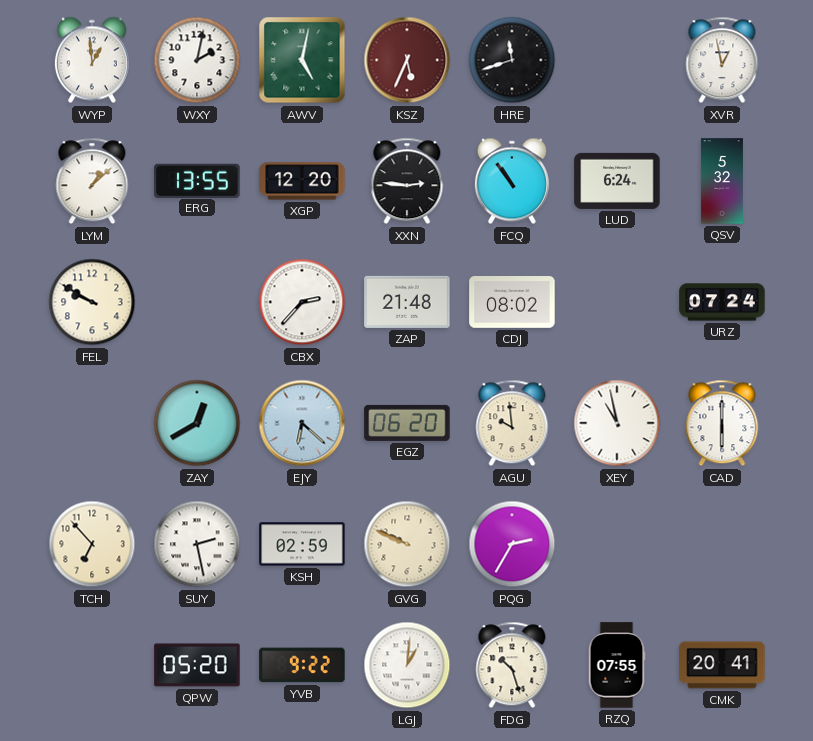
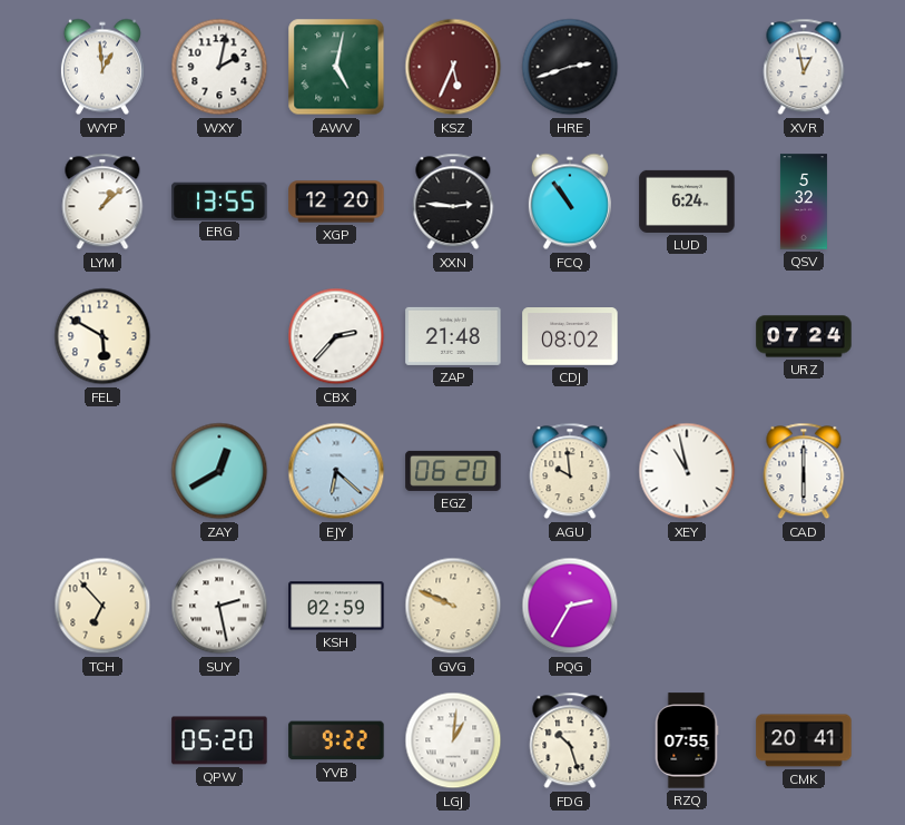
HRE: 11:42 -> 2:42
FEL: 9:50 -> 5:50
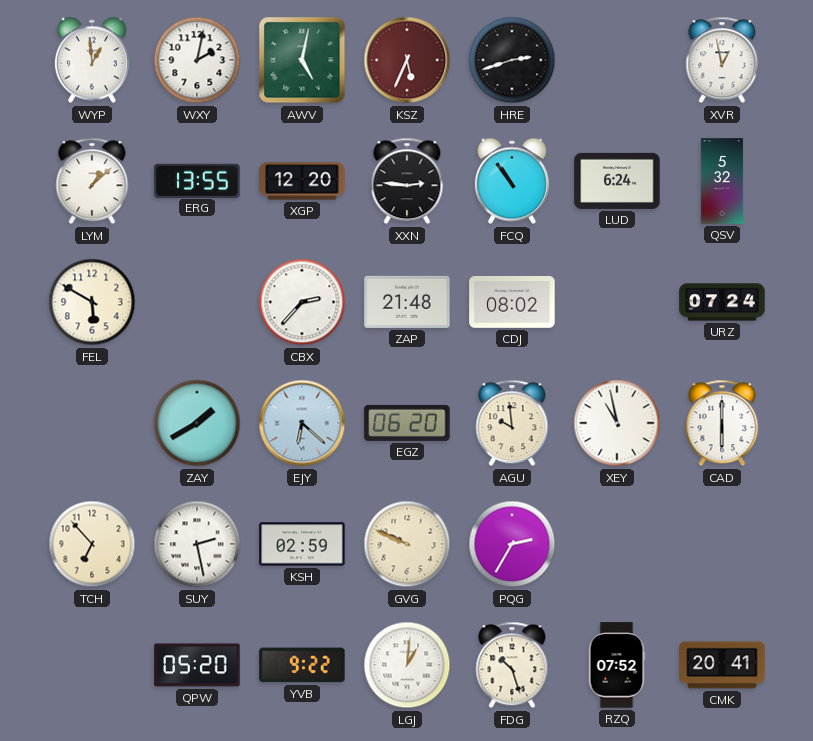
ZAY: 12:40 -> 1:40
RZQ: 07:55 -> 07:52
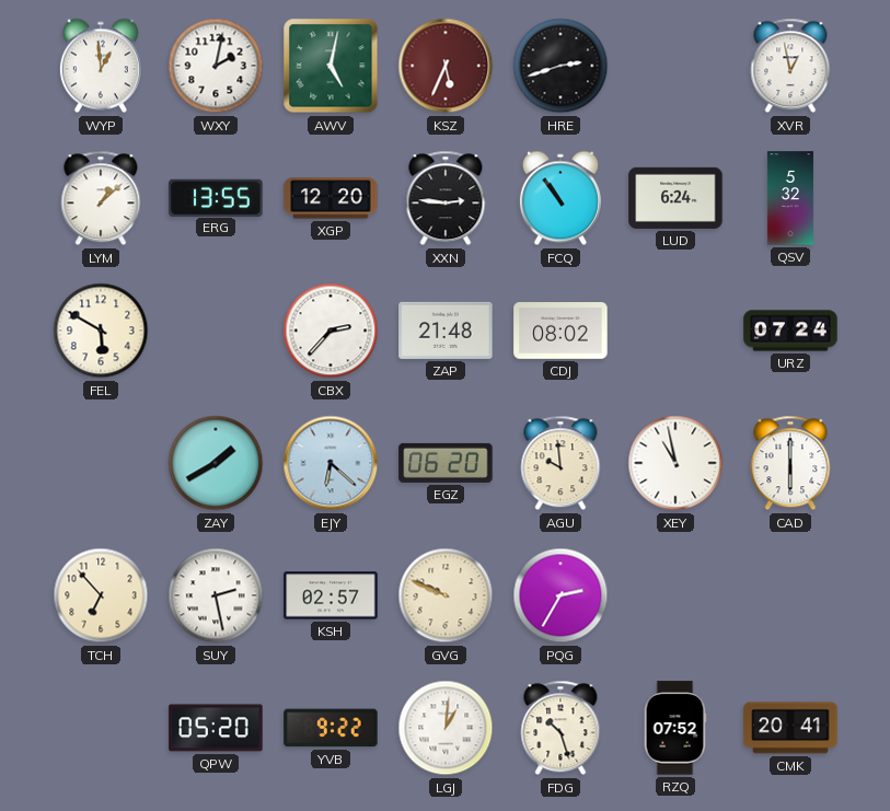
KSH: 02:59 -> 02:57
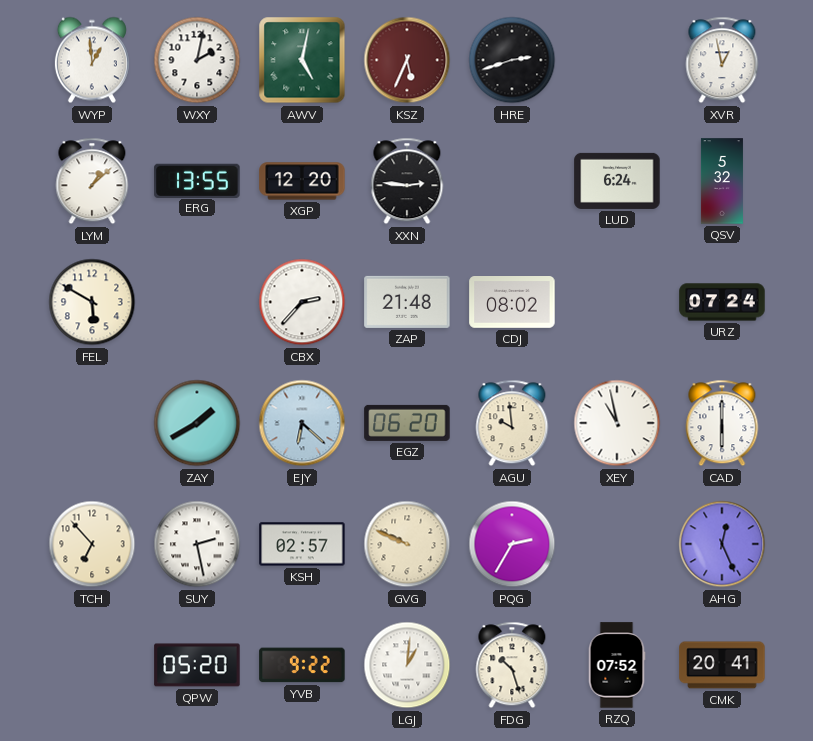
FCQ: 10:54 -> none
AHG: none -> 12:26
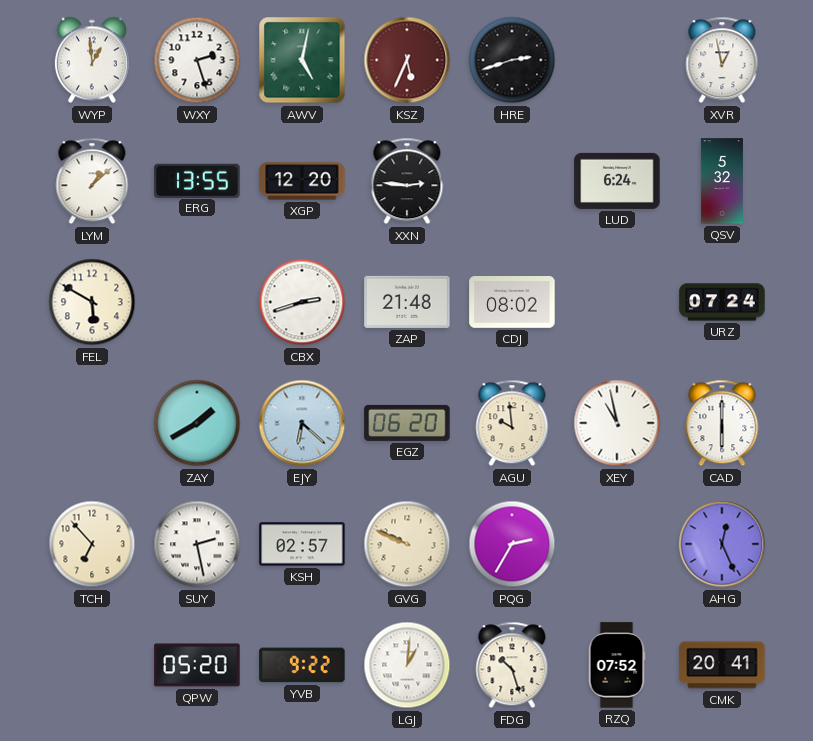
WXY: 2:02 -> 2:27
CBX: 2:37 -> 2:42
